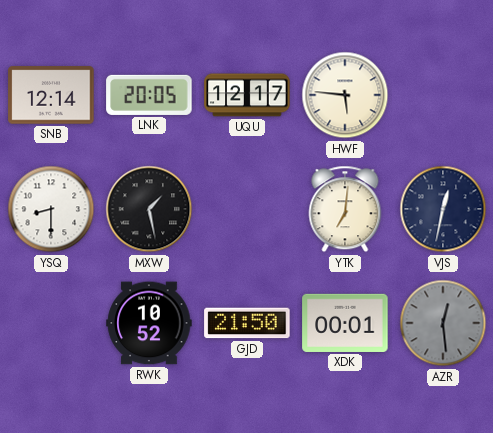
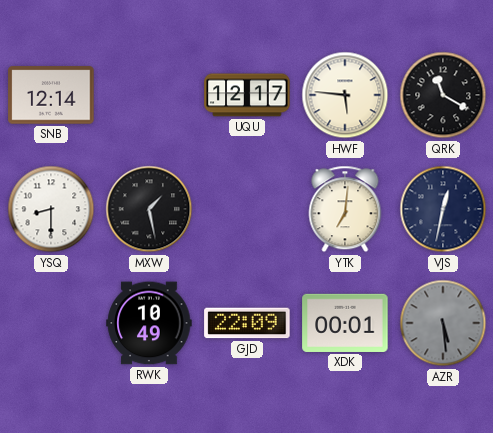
LNK: 20:05 -> none
QRK: none -> 11:20
RWK: 10:52 -> 10:49
GJD: 21:50 -> 22:09
AZR: 12:29 -> 5:29
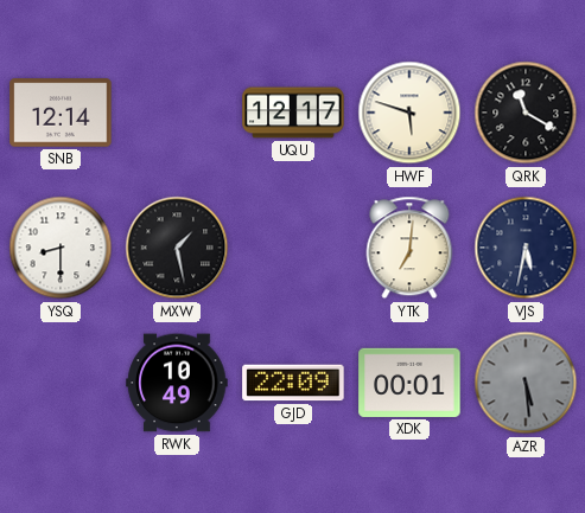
HWF: 5:46 -> 5:48
VJS: 12:32 -> 5:32
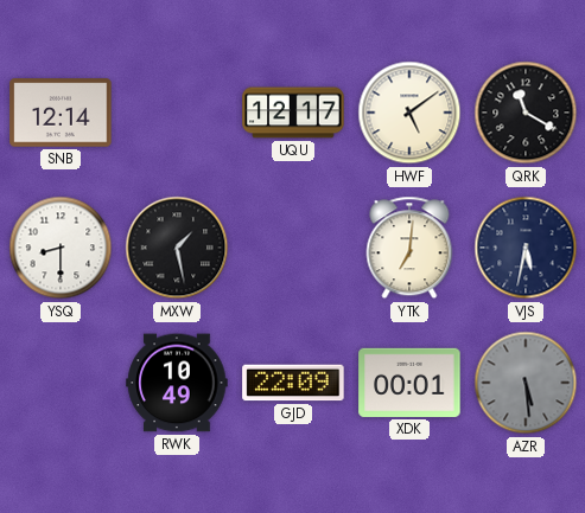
HWF: 5:48 -> 5:09
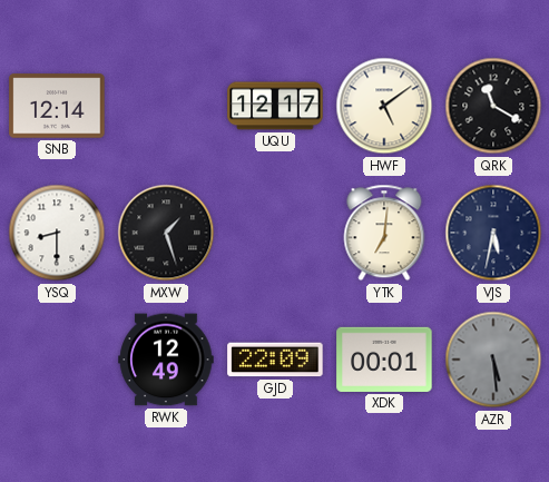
MXW: 1:28 -> 1:27
RWK: 10:49 -> 12:49
